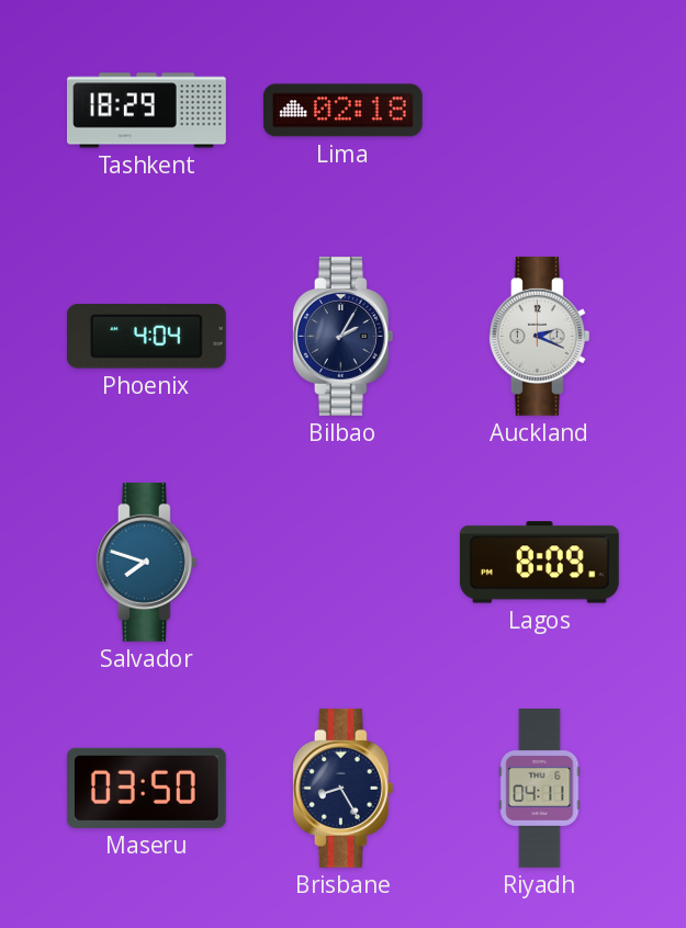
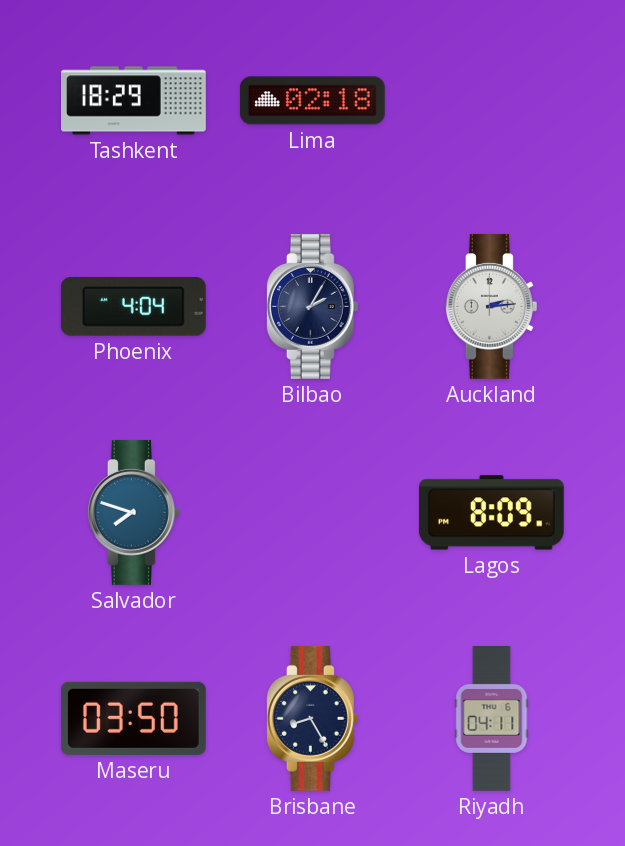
Auckland: 2:19 -> 2:14
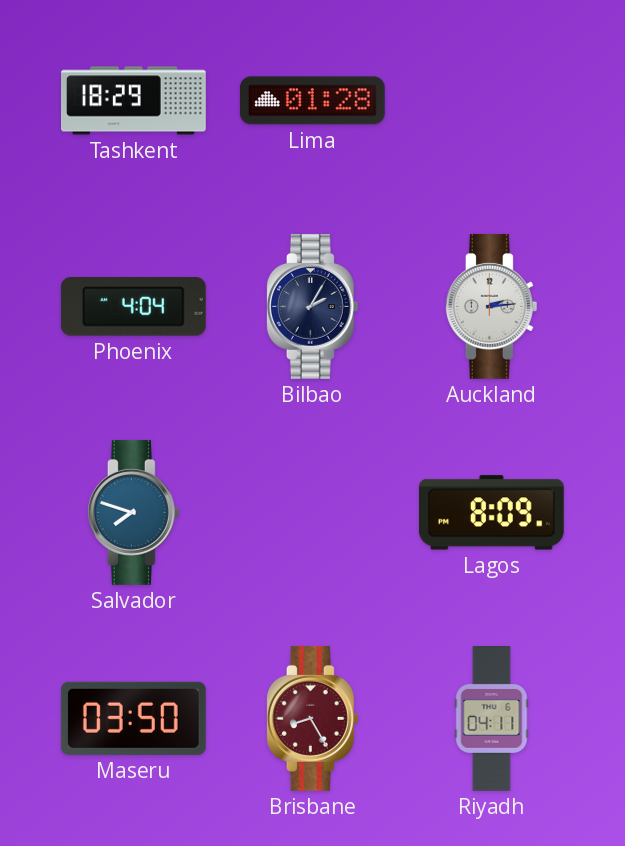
Lima: 02:18 -> 01:28
Brisbane dial: navy -> burgundy
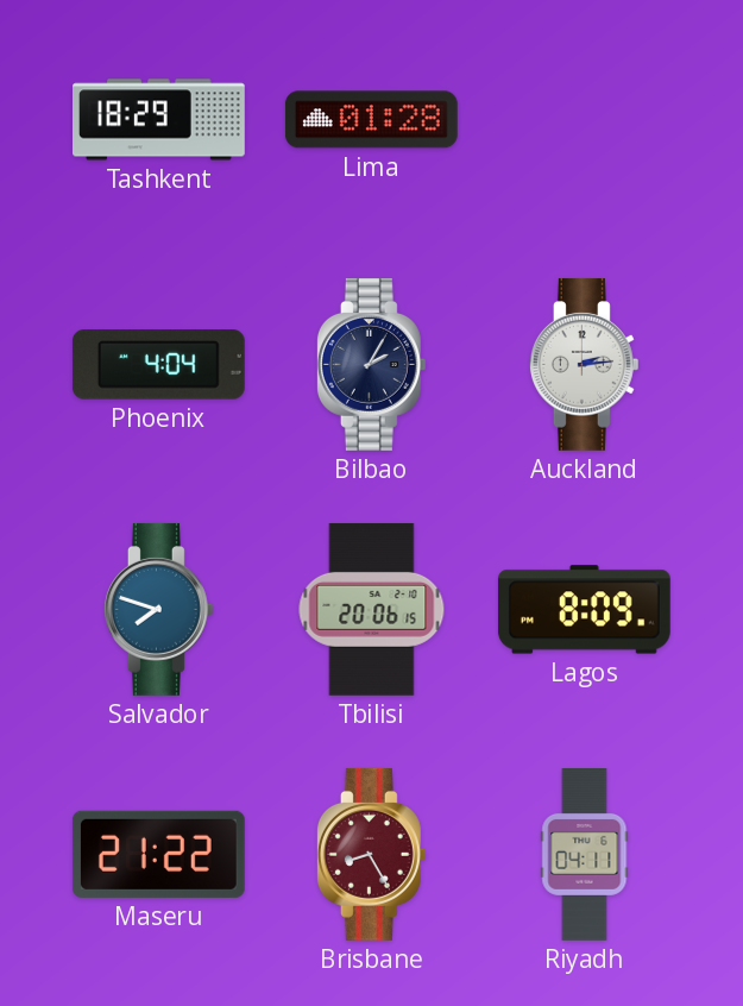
Tbilisi: none -> 20:06
Maseru: 03:50 -> 21:22
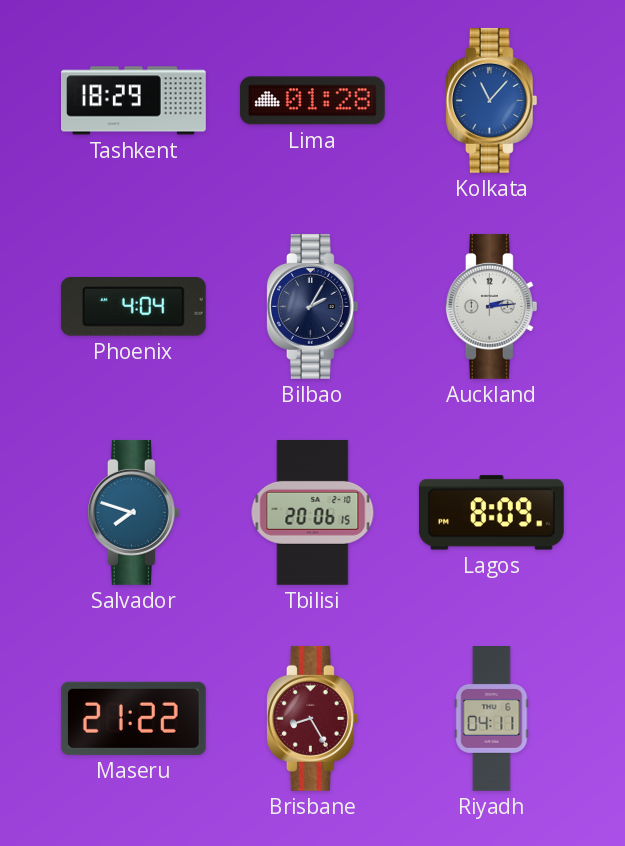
Kolkata: none -> 11:07
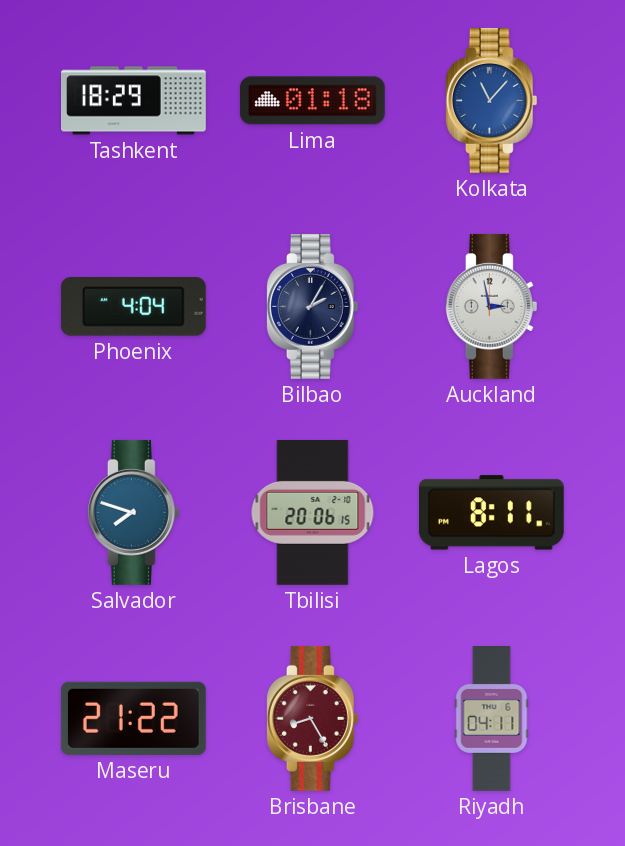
Lima: 01:28 -> 01:18
Auckland: 2:14 -> 2:58
Lagos: 8:09 -> 8:11
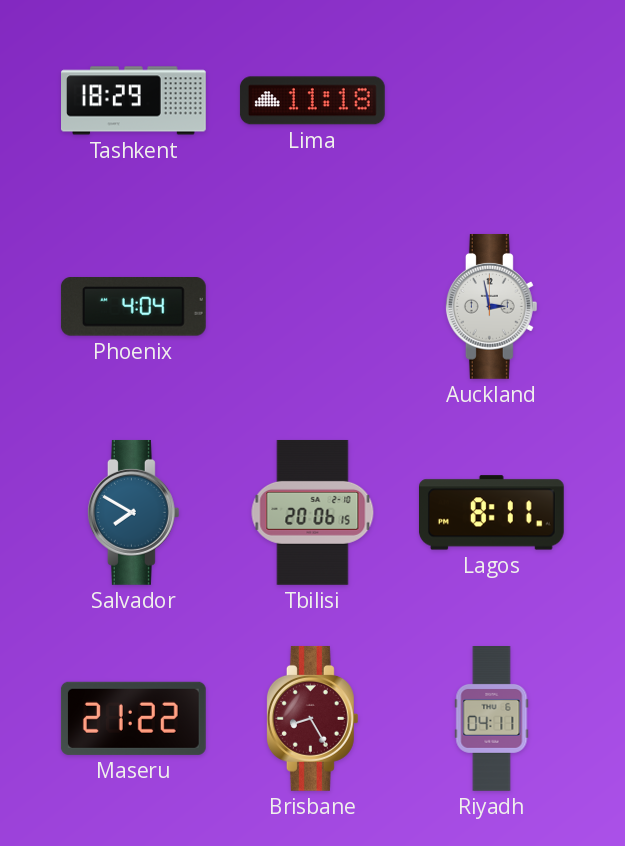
Lima: 01:18 -> 11:18
Kolkata: 11:07 -> none
Bilbao: 2:05 -> none
Salvador: 7:48 -> 7:50
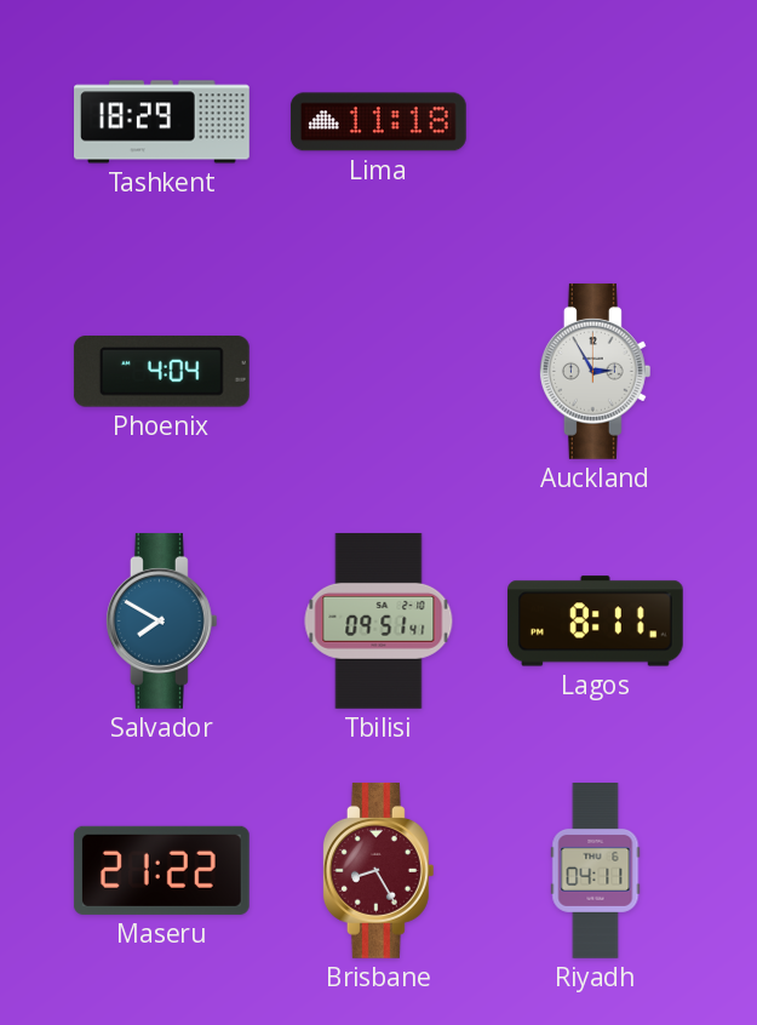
Auckland: 2:58 -> 2:55
Tbilisi: 20:06 -> 09:51
